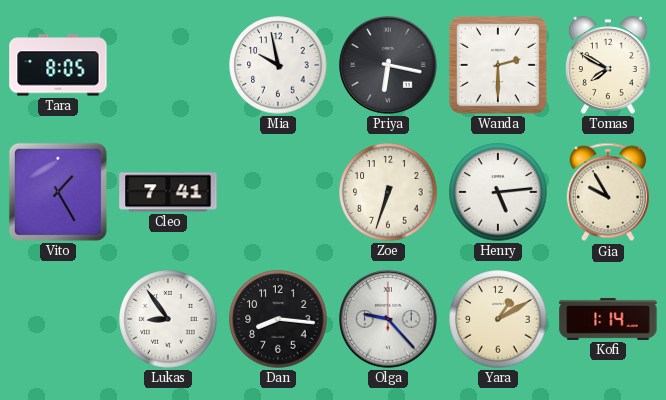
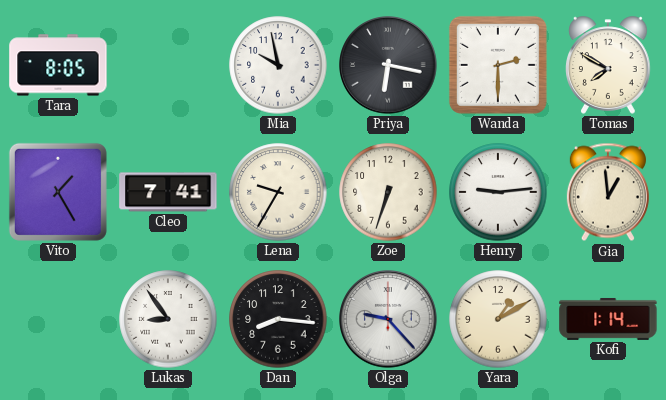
Lena: none -> 9:35
Henry: 5:14 -> 9:14
Gia: 9:55 -> 12:59
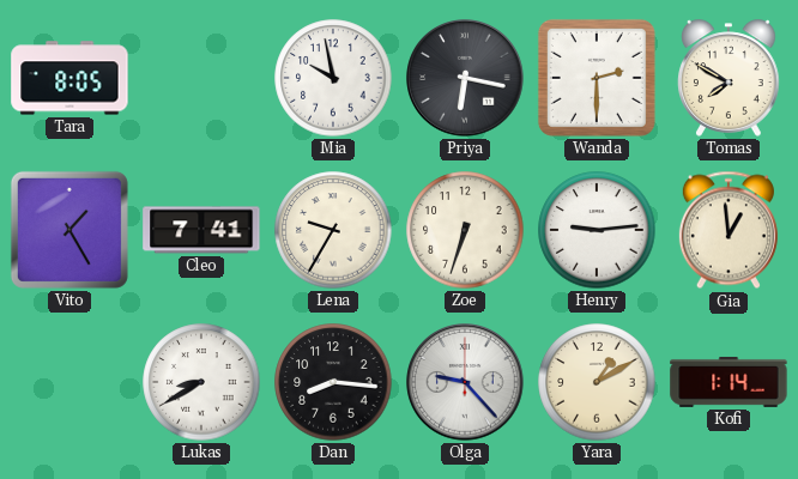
Lukas: 8:54 -> 8:40
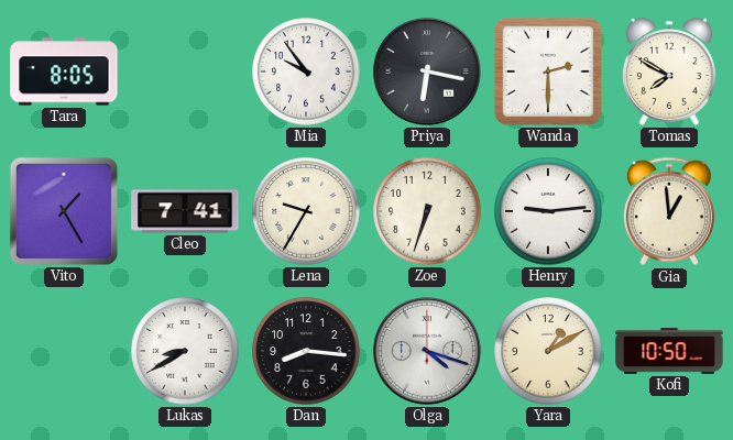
Mia: 9:58 -> 9:54
Olga: 9:23 -> 4:18
Kofi: 1:14 -> 10:50
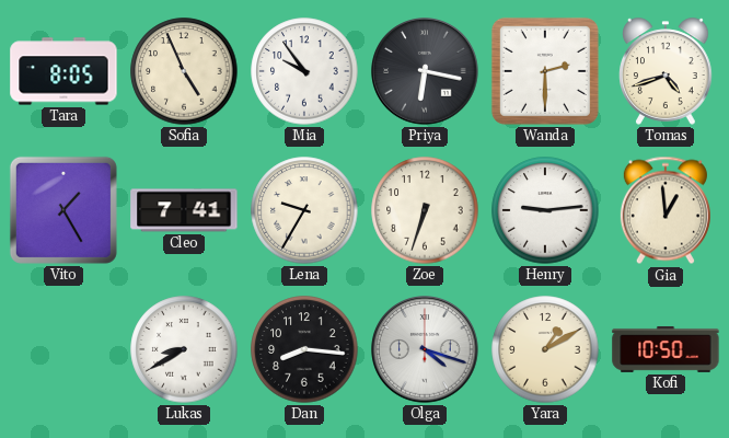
Sofia: none -> 4:56
Tomas: 7:50 -> 4:42
